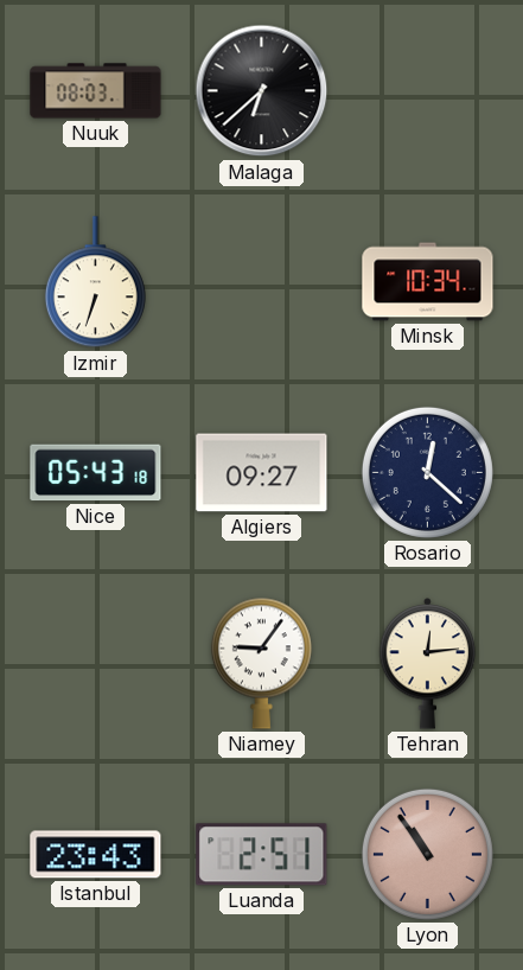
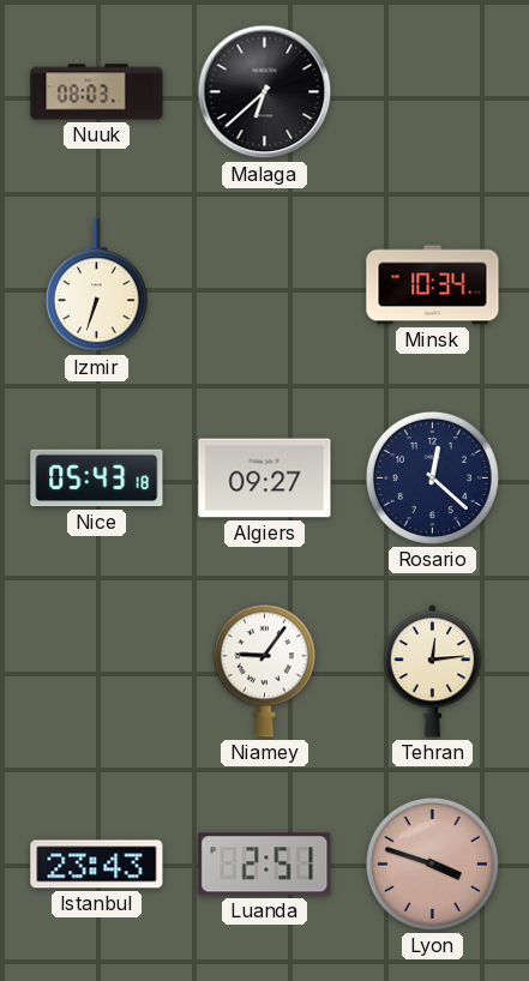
Lyon: 10:54 -> 3:48
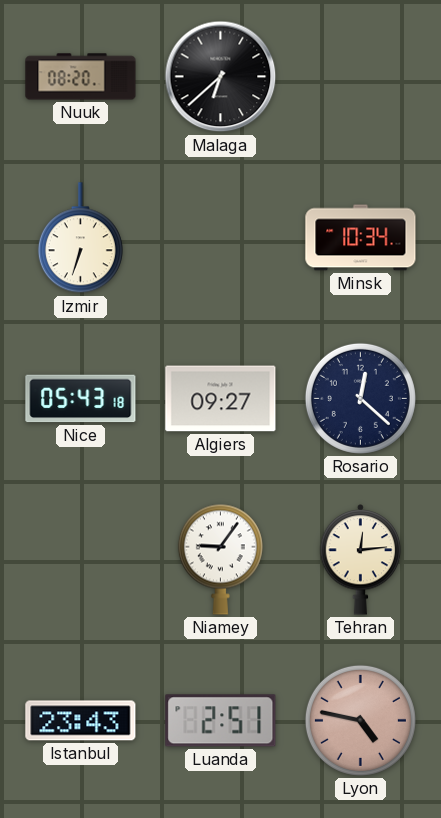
Nuuk: 08:03 -> 08:20
Lyon: 3:48 -> 4:47
